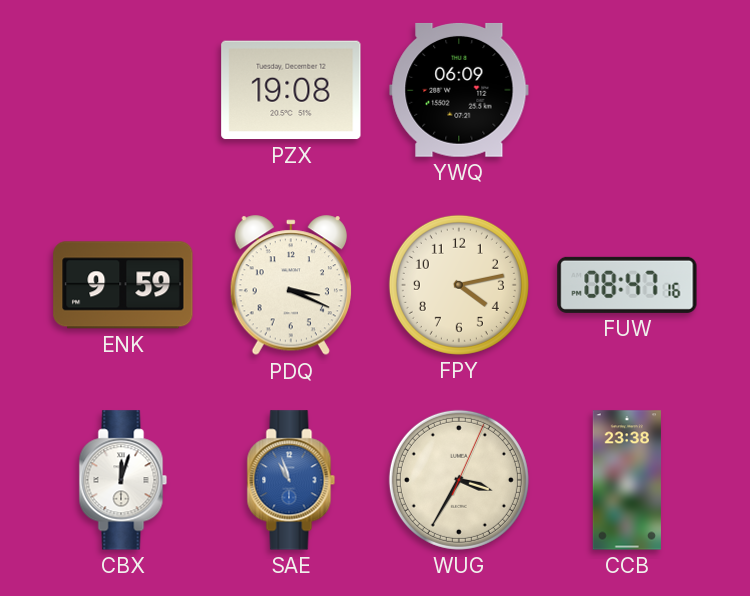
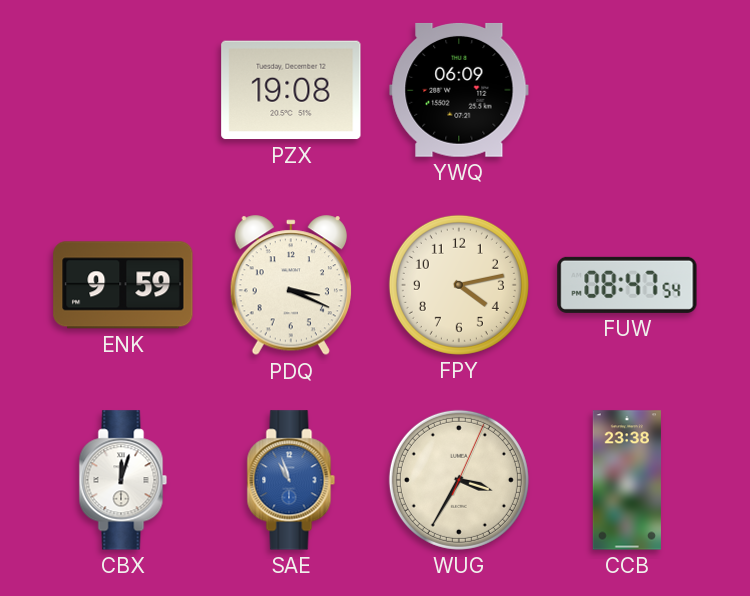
FUW: 08:47:16 -> 08:47:54
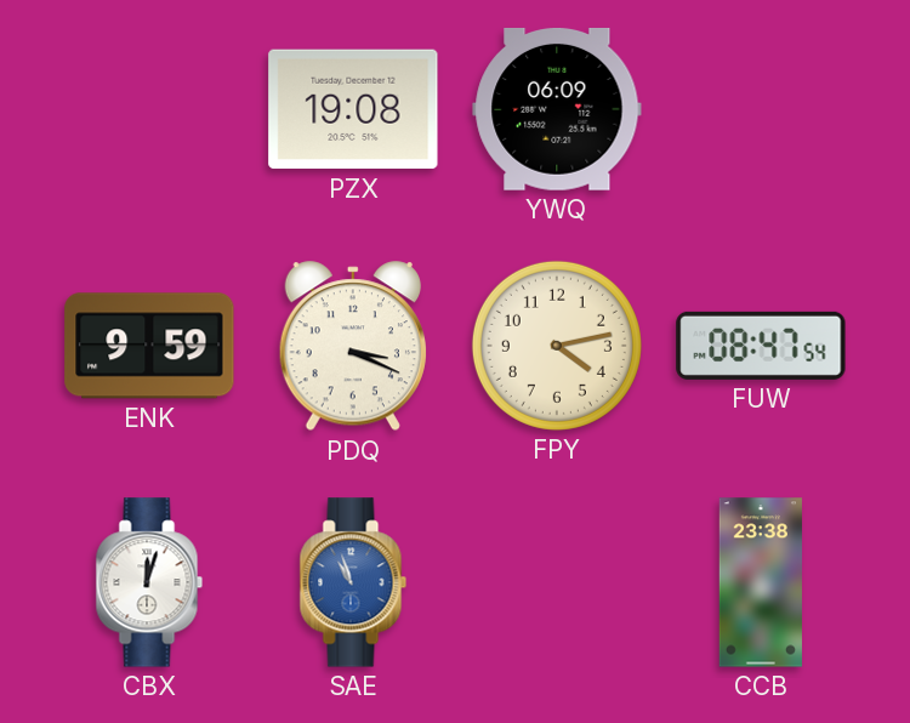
WUG: 3:35 -> none
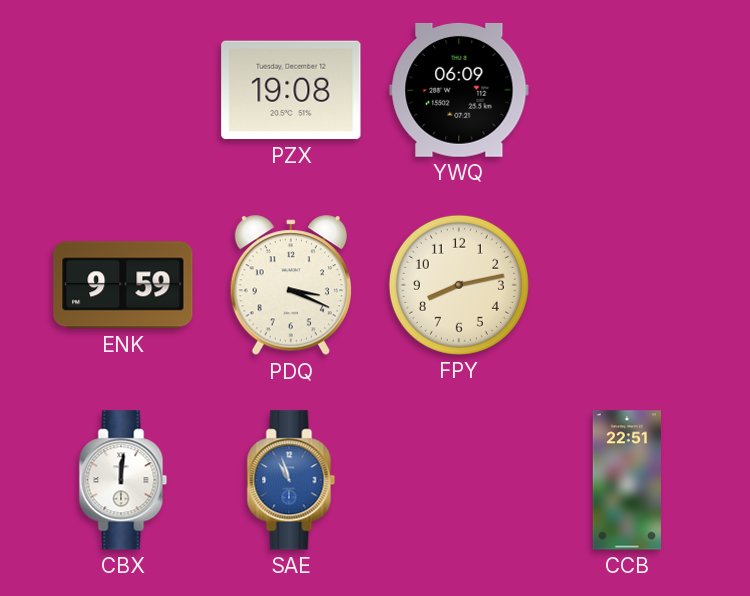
FPY: 4:13 -> 8:13
FUW: 08:47 -> none
CBX: 12:03 -> 12:01
CCB: 23:38 -> 22:51
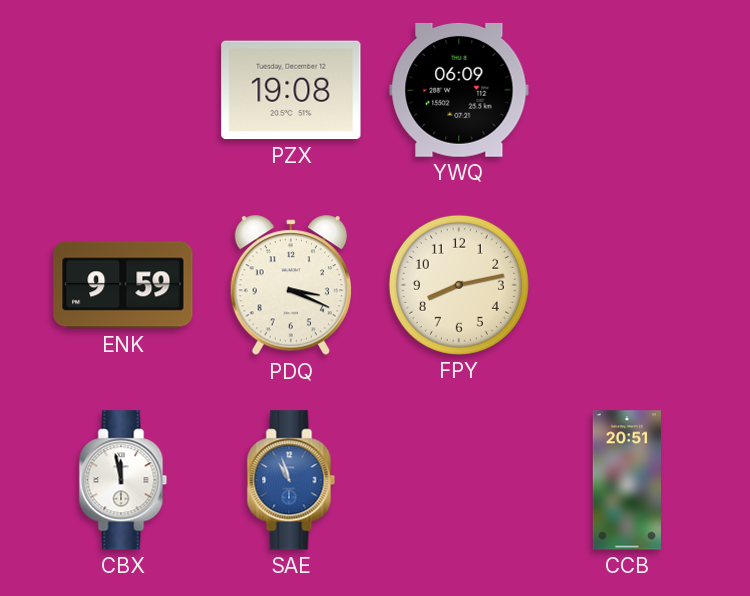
CBX: 12:01 -> 11:58
CCB: 22:51 -> 20:51
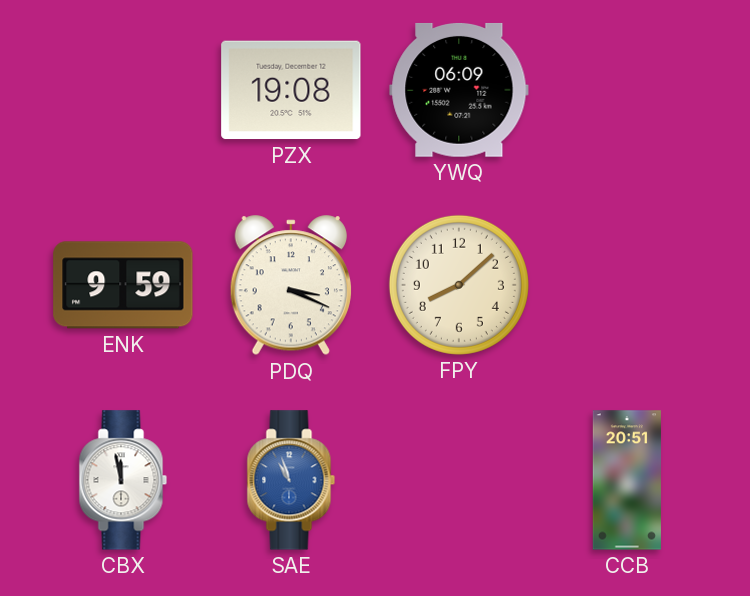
FPY: 8:13 -> 8:08
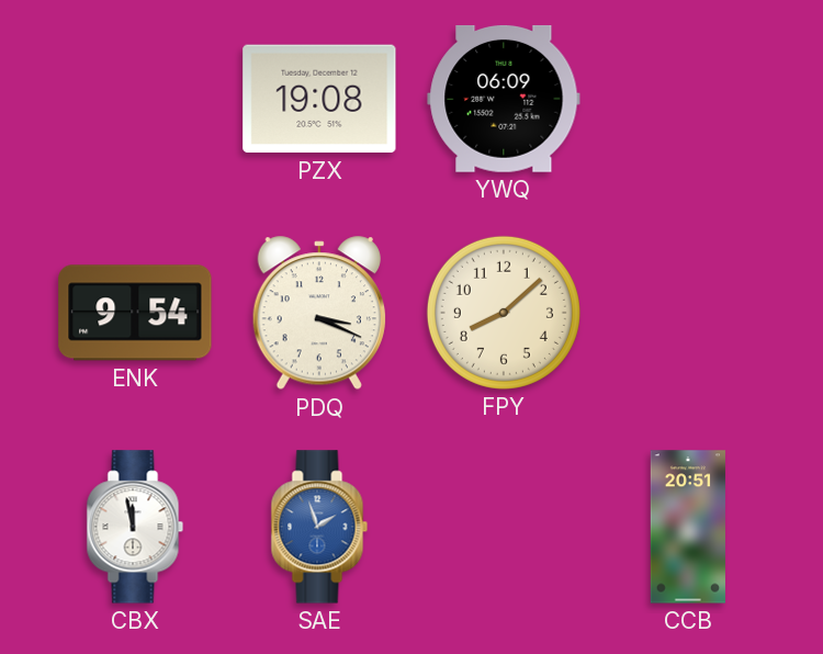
ENK: 9:59 -> 9:54
SAE: 10:57 -> 1:57
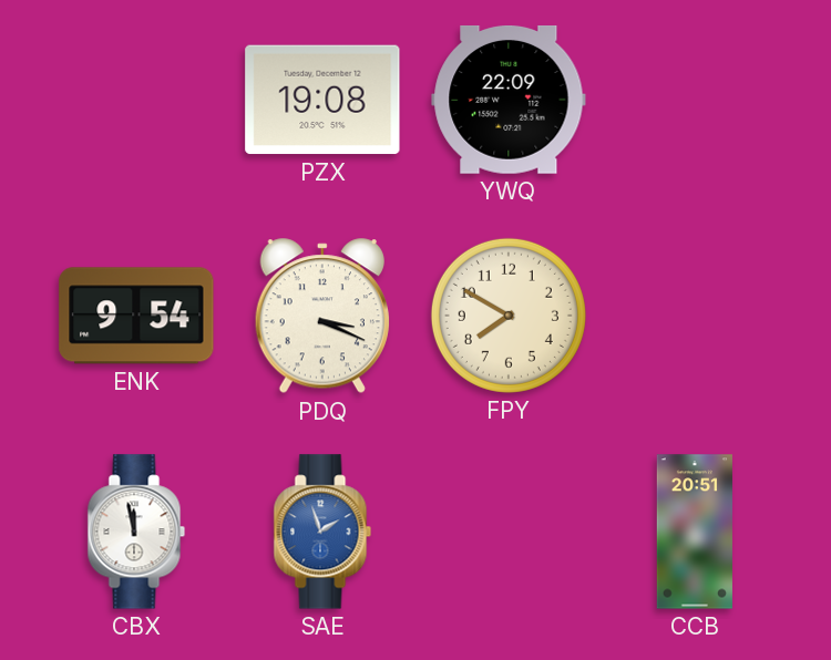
YWQ: 06:09 -> 22:09
FPY: 8:08 -> 7:50
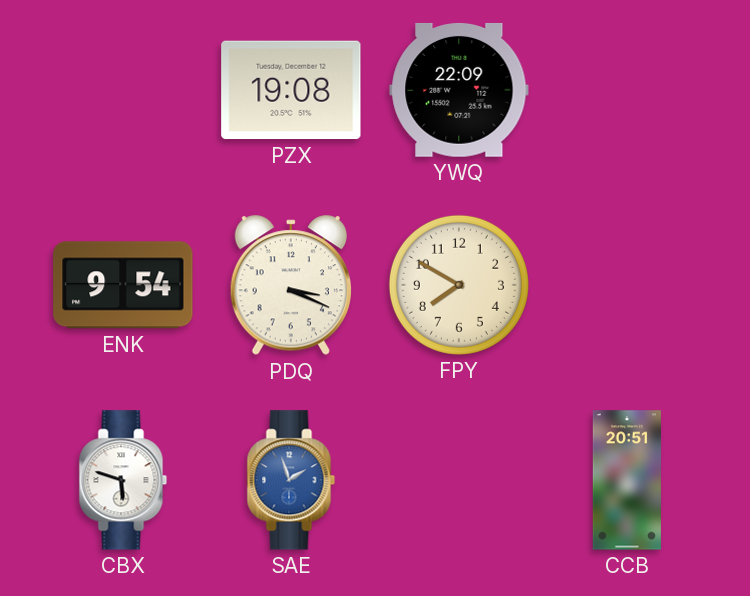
CBX: 11:58 -> 5:48
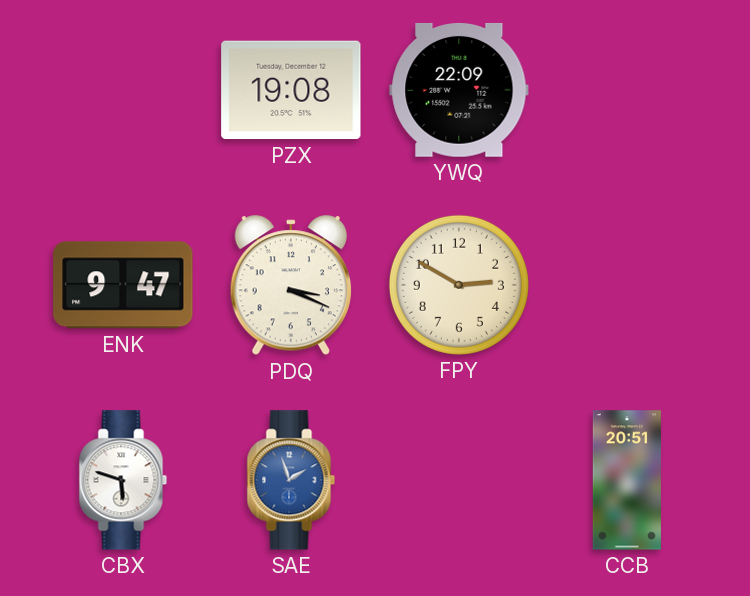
ENK: 9:54 -> 9:47
FPY: 7:50 -> 2:50
